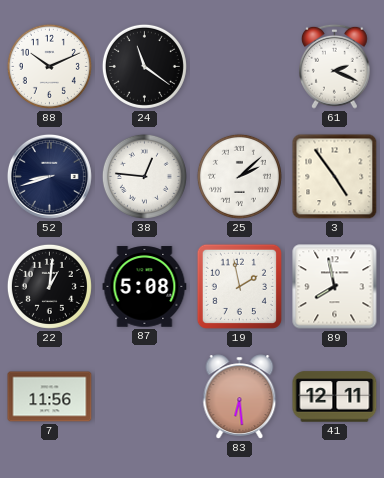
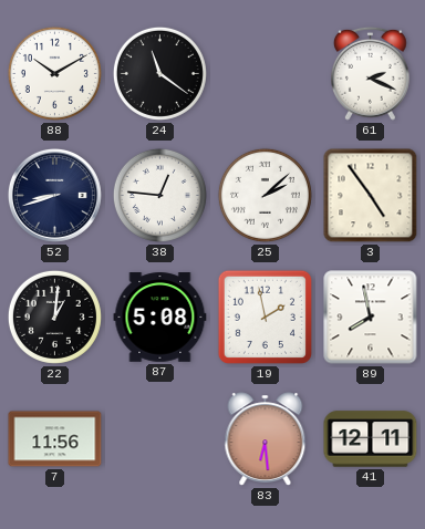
88: 10:11 -> 10:10
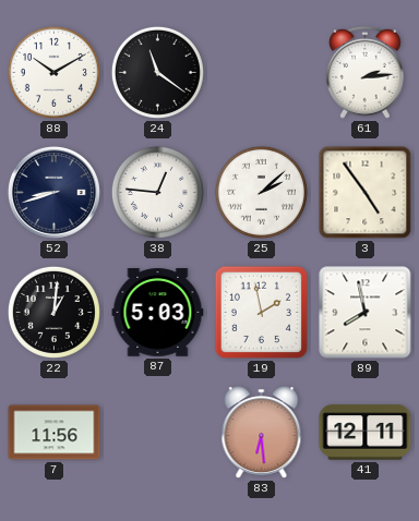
61: 2:19 -> 2:14
87: 5:08 -> 5:03
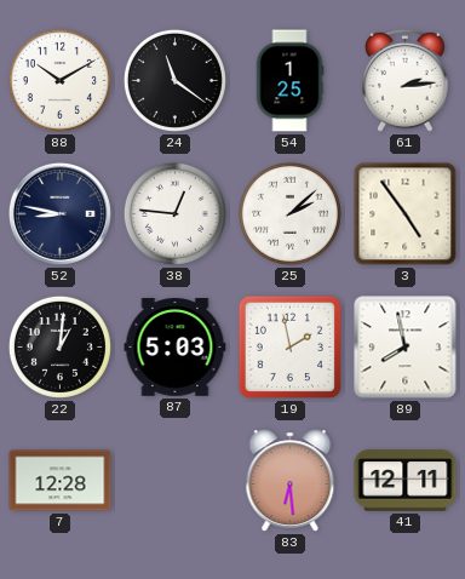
54: none -> 1:25
52: 8:42 -> 8:47
7: 11:56 -> 12:28
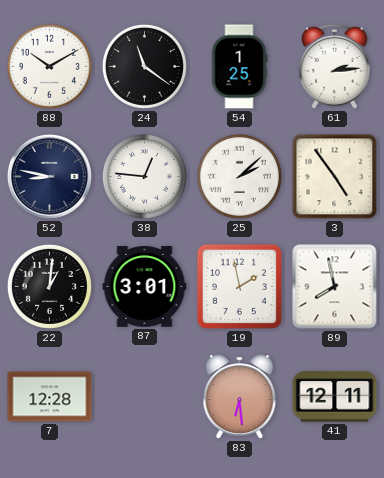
87: 5:03 -> 3:01
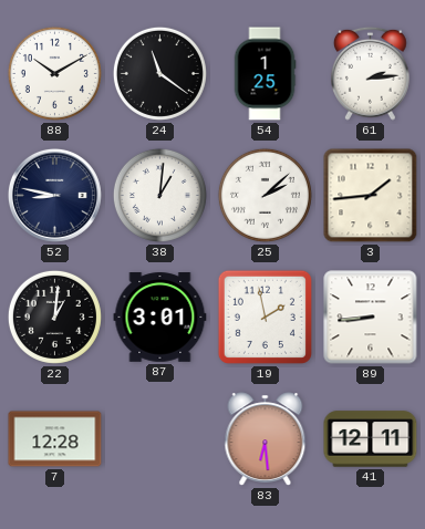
38: 12:46 -> 1:01
3: 4:54 -> 1:44
89: 7:58 -> 8:44
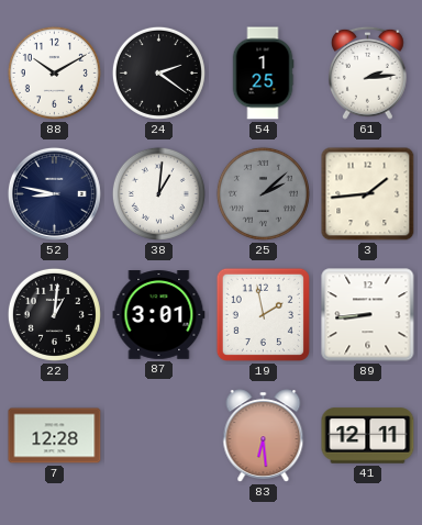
24: 11:21 -> 2:21
25 dial: white -> grey
